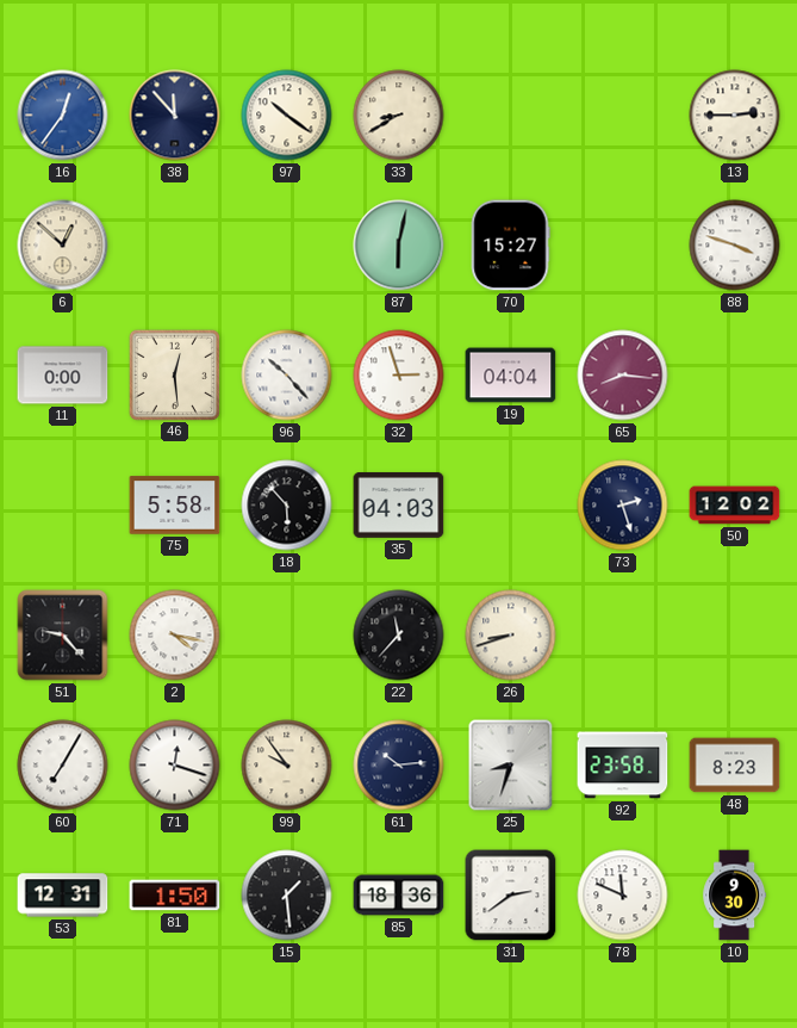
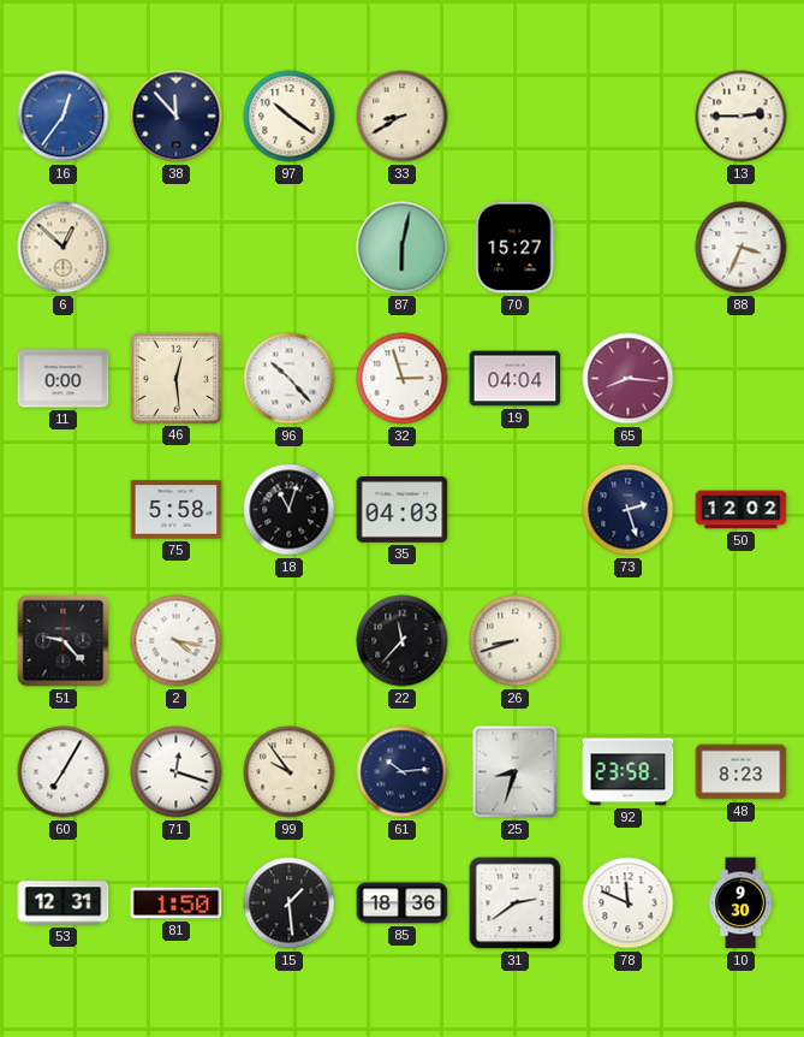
88: 3:48 -> 3:34
18: 5:53 -> 11:03
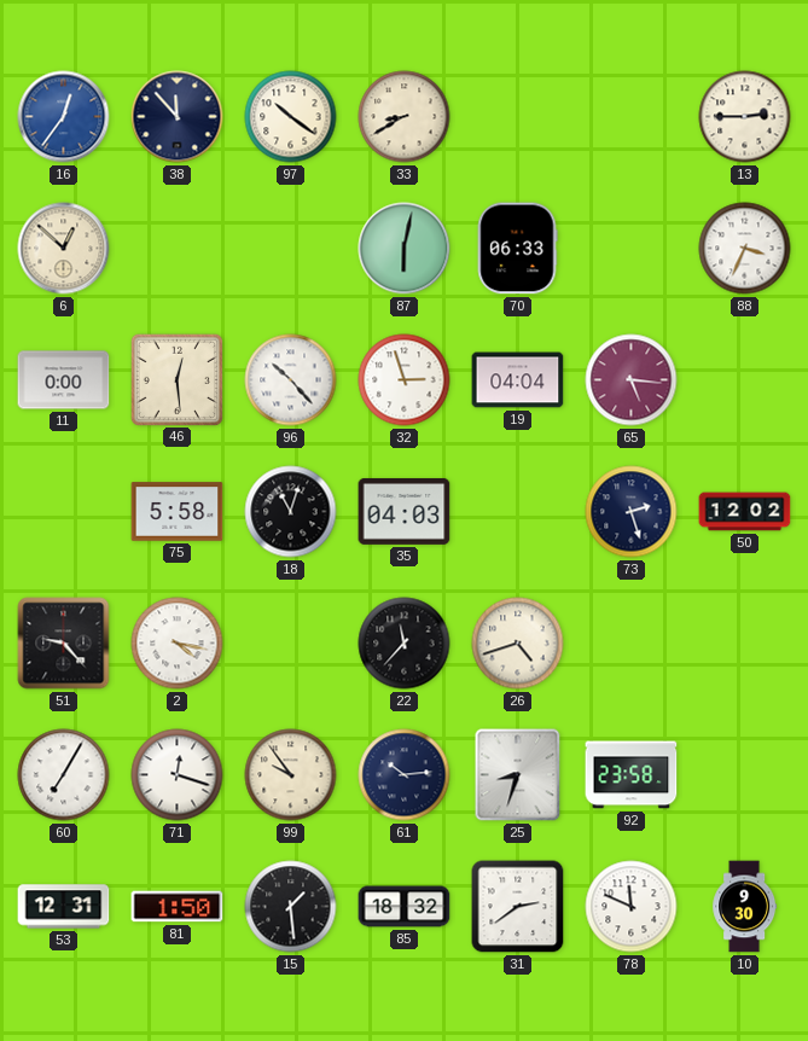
70: 15:27 -> 06:33
65: 8:16 -> 5:16
26: 8:42 -> 4:42
48: 8:23 -> none
85: 18:36 -> 18:32
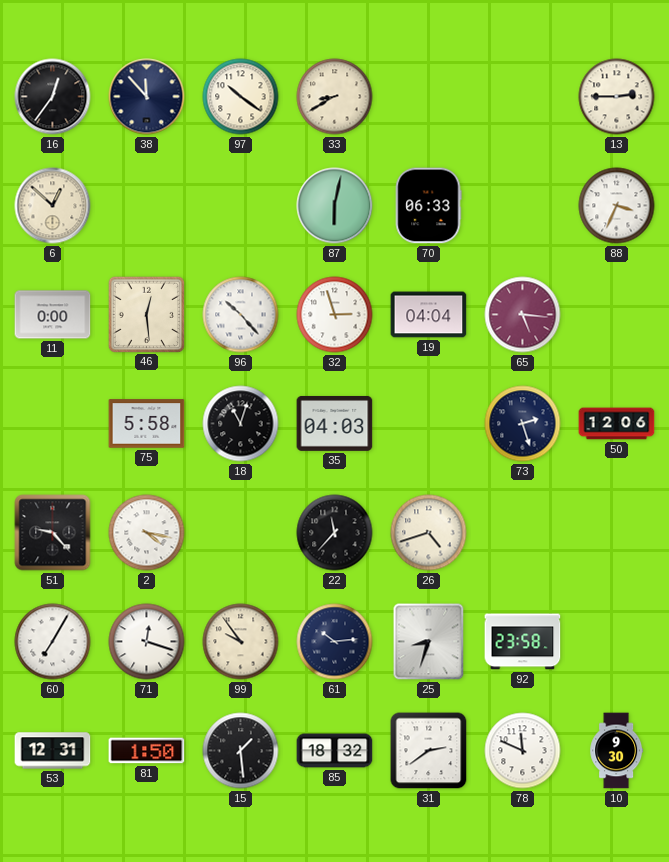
16 dial: blue -> black
50: 12:02 -> 12:06
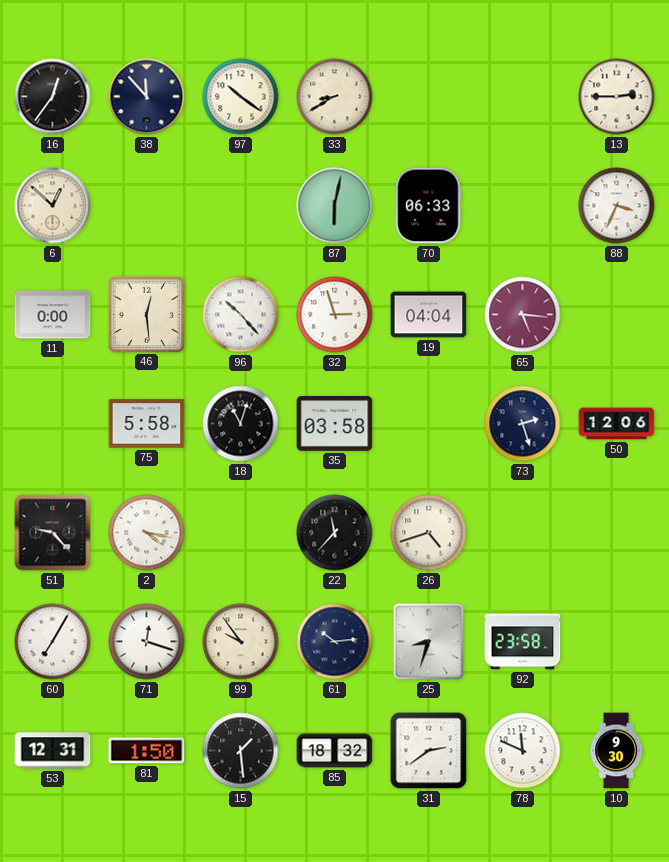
35: 04:03 -> 03:58
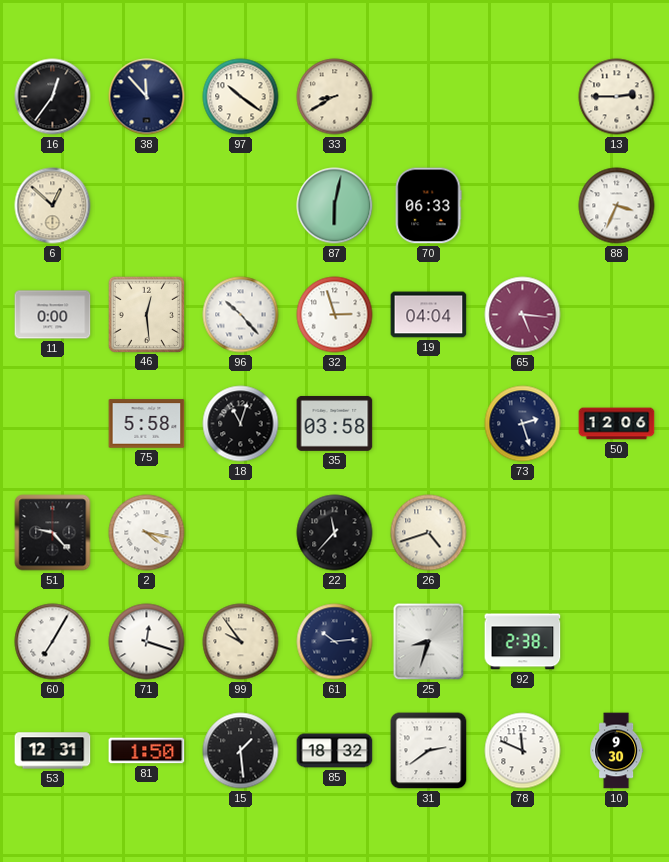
92: 23:58 -> 2:38
